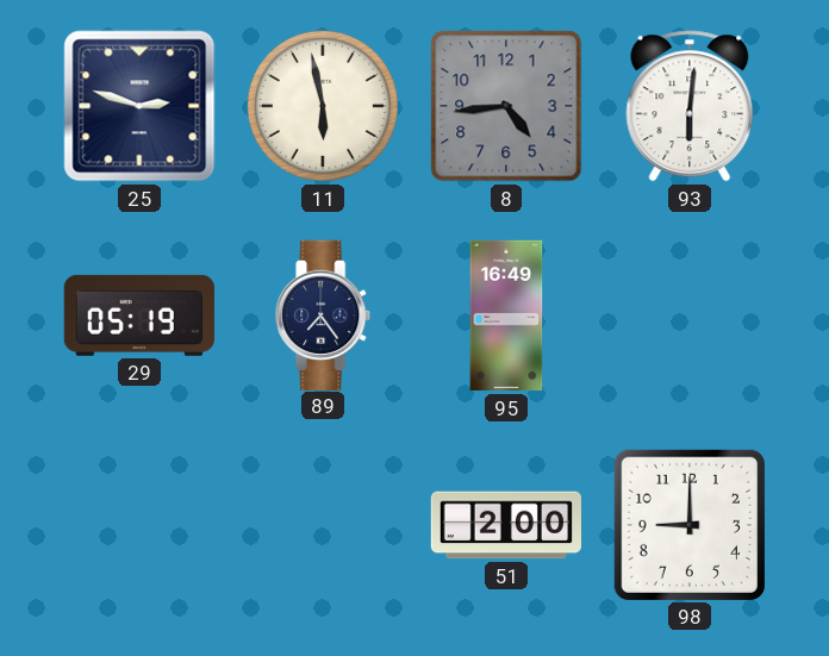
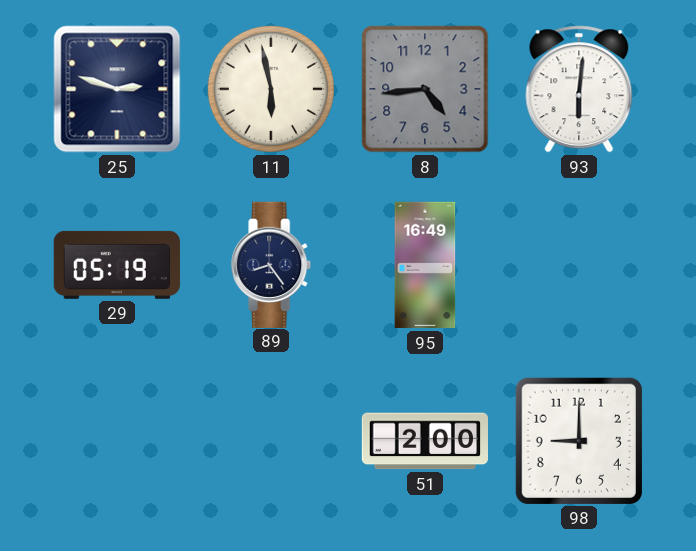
89: 7:24 -> 8:24
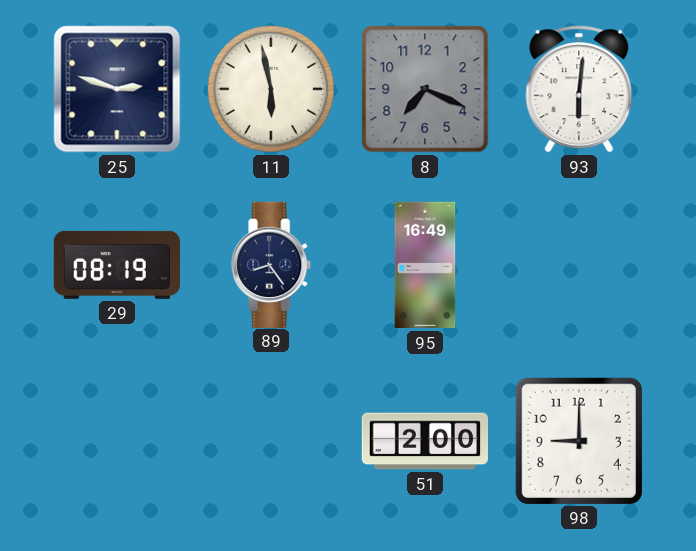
8: 4:44 -> 7:19
29: 05:19 -> 08:19
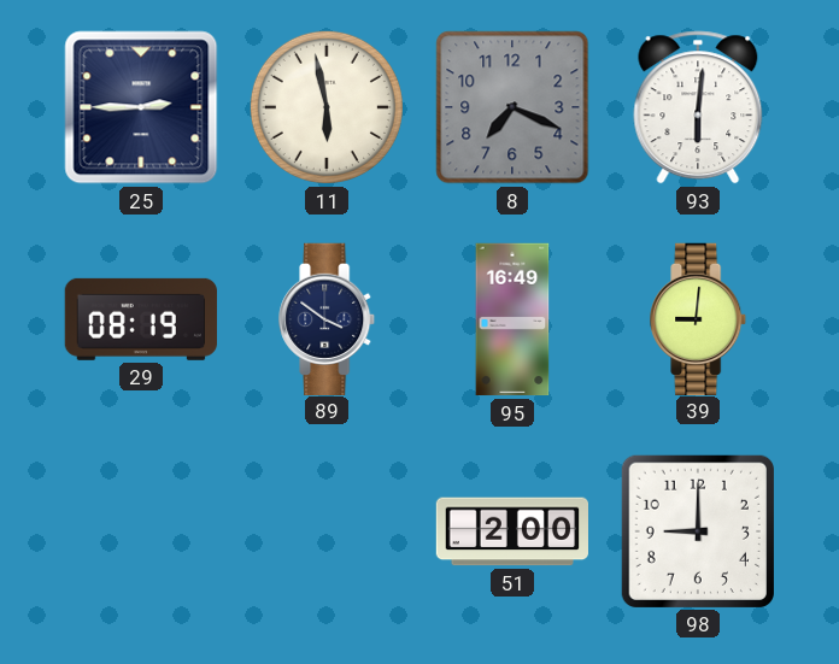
25: 2:48 -> 2:45
89: 8:24 -> 3:51
39: none -> 9:01
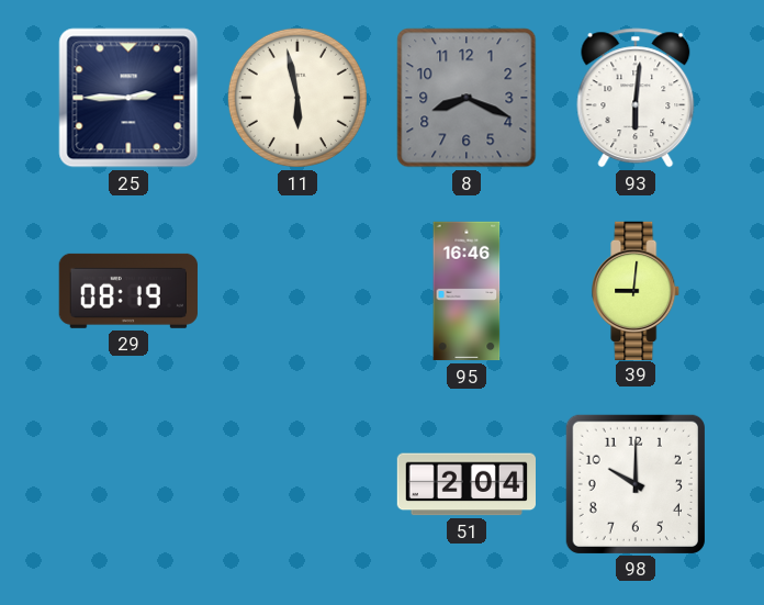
8: 7:19 -> 8:19
89: 3:51 -> none
95: 16:49 -> 16:46
51: 2:00 -> 2:04
98: 9:00 -> 10:00
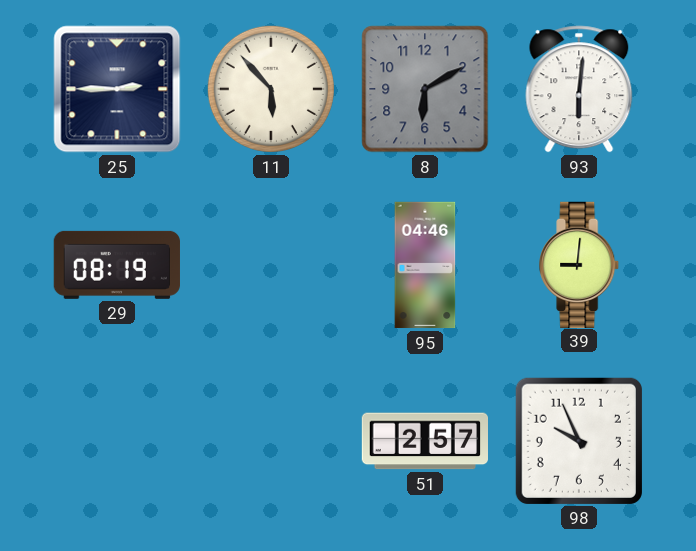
11: 5:58 -> 5:53
8: 8:19 -> 6:10
95: 16:46 -> 04:46
51: 2:04 -> 2:57
98: 10:00 -> 9:56
